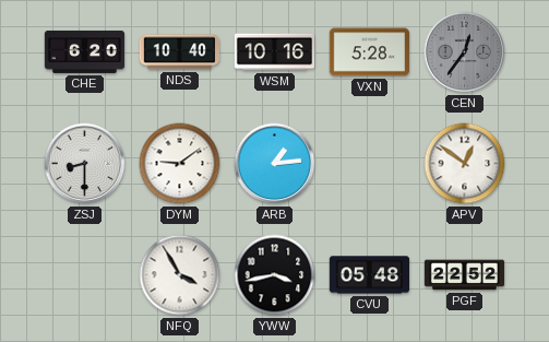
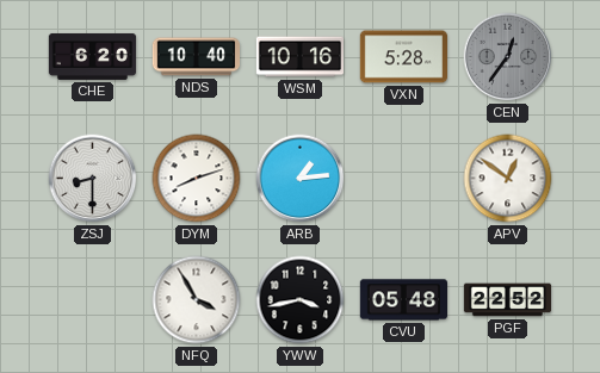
DYM: 9:09 -> 8:12
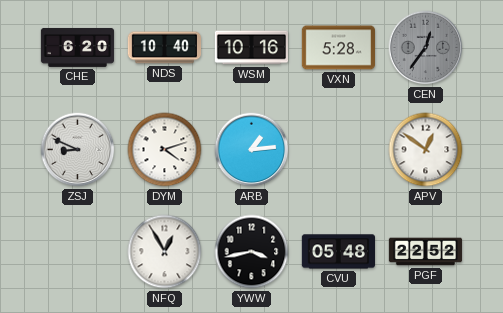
ZSJ: 8:30 -> 8:49
DYM: 8:12 -> 4:12
NFQ: 3:55 -> 12:55
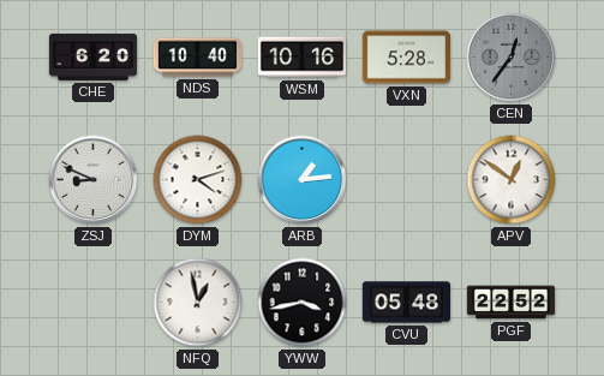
NFQ: 12:55 -> 12:58
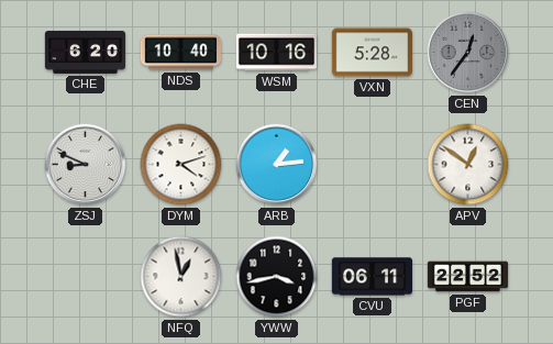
CVU: 05:48 -> 06:11
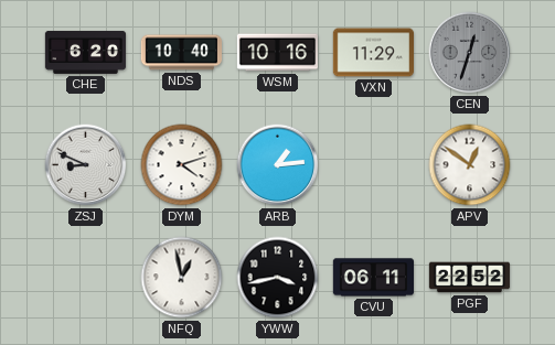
VXN: 5:28 -> 11:29
CEN: 12:36 -> 12:33
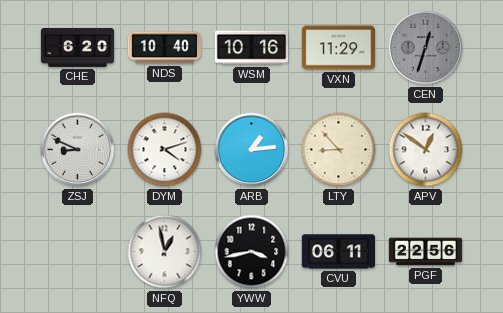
LTY: none -> 8:53
PGF: 22:52 -> 22:56
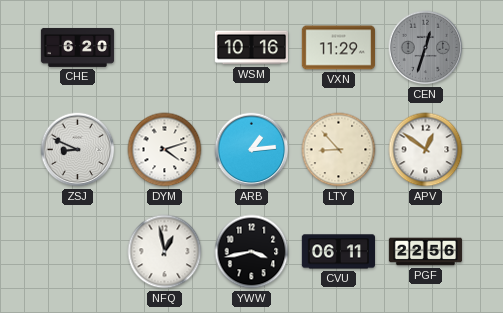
NDS: 10:40 -> none
